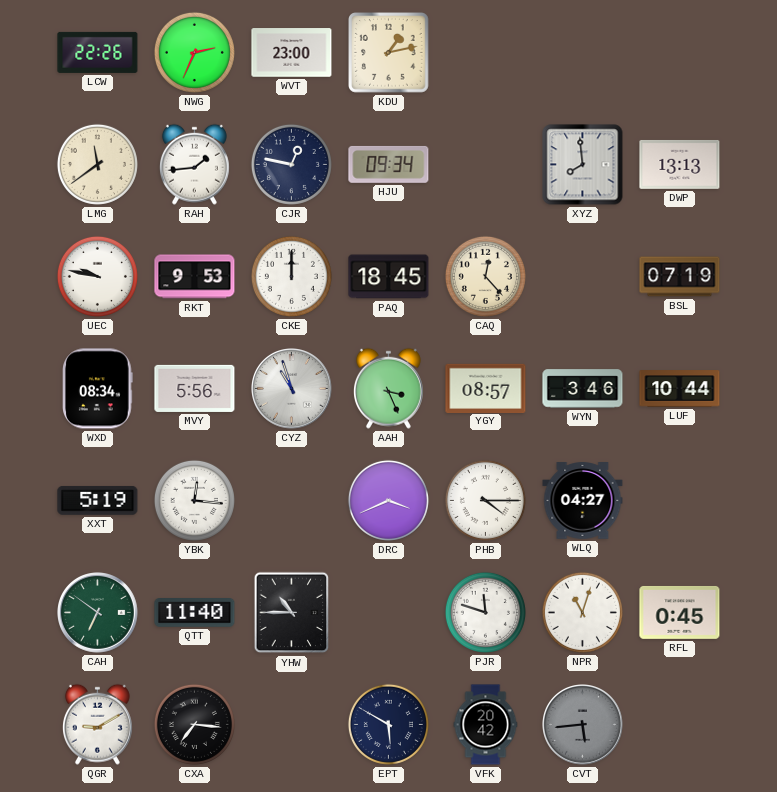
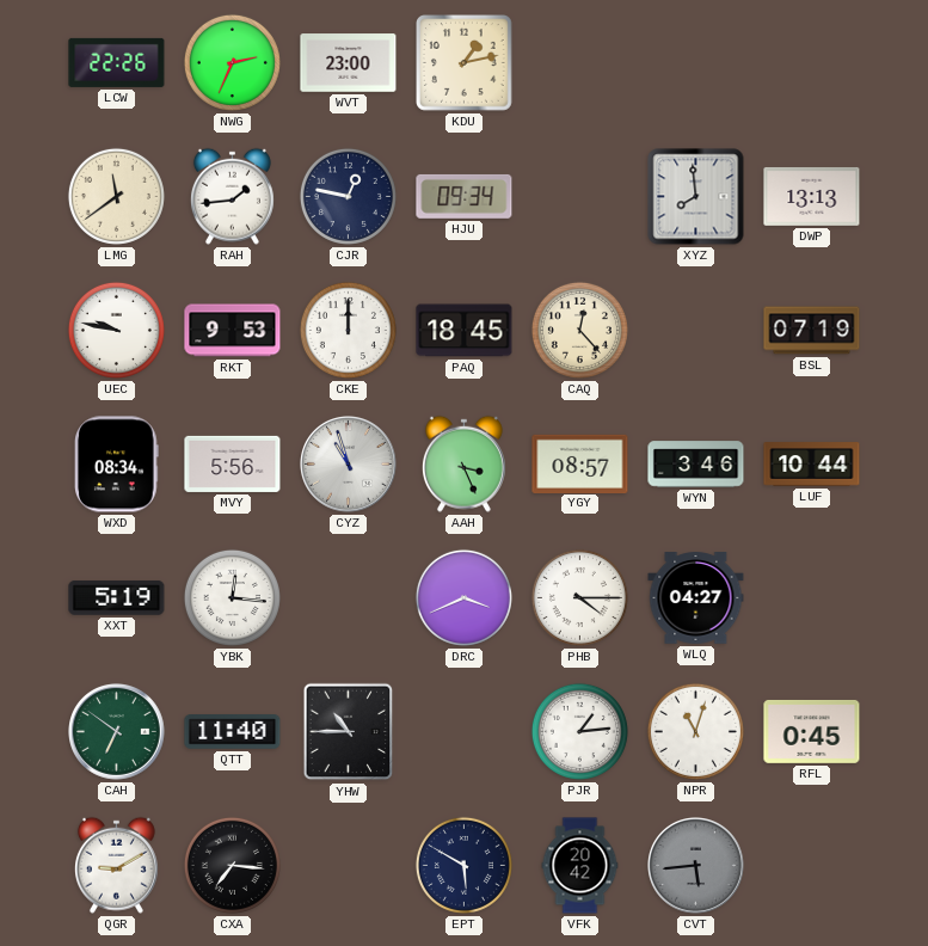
PJR: 11:48 -> 1:14
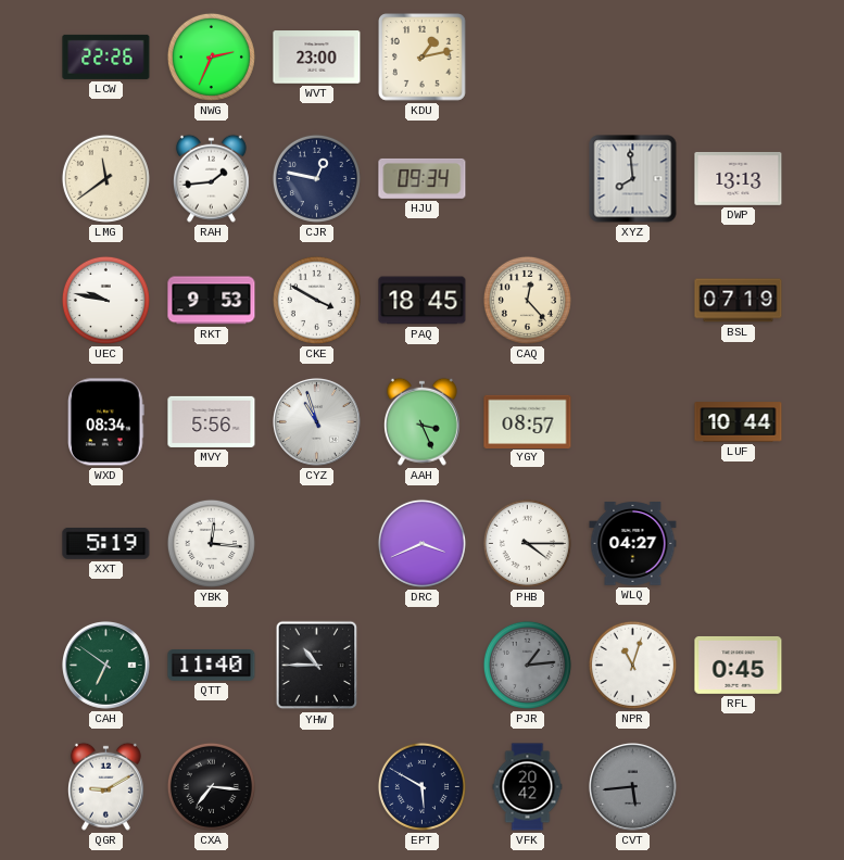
CKE: 12:00 -> 3:50
WYN: 3:46 -> none
PJR dial: white -> grey
